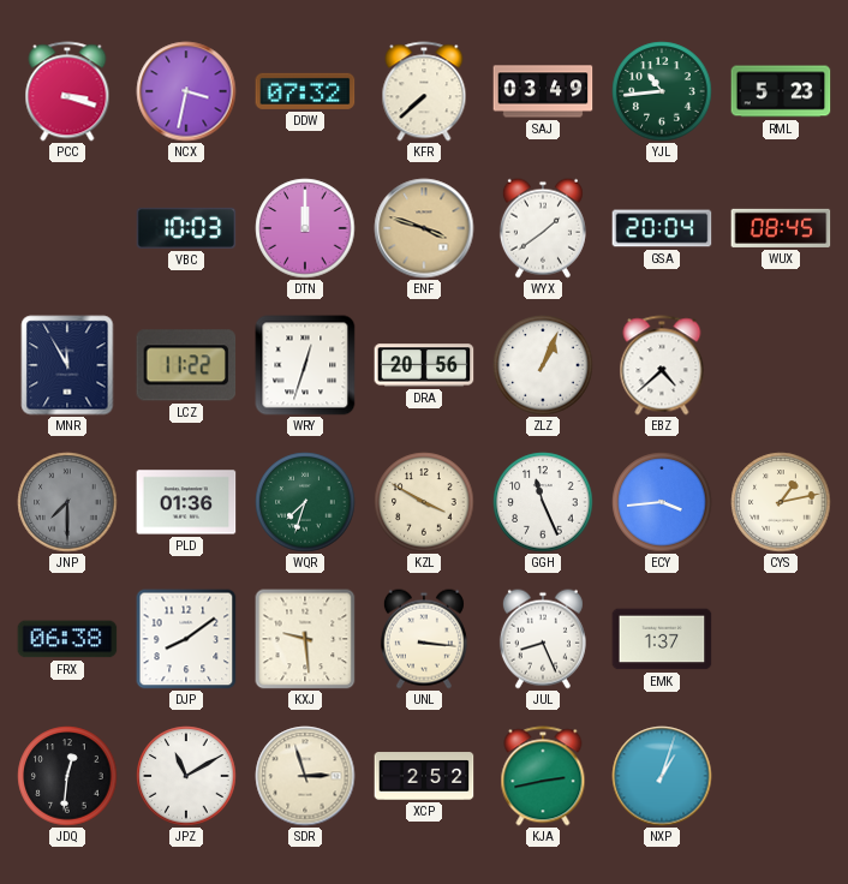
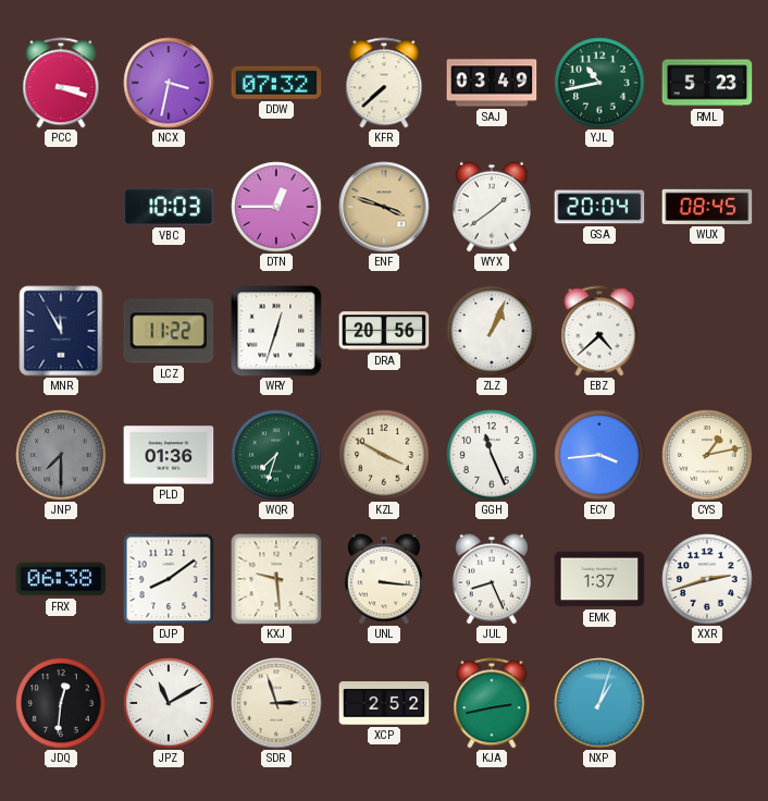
YJL: 10:44 -> 10:43
DTN: 12:00 -> 12:45
XXR: none -> 2:42
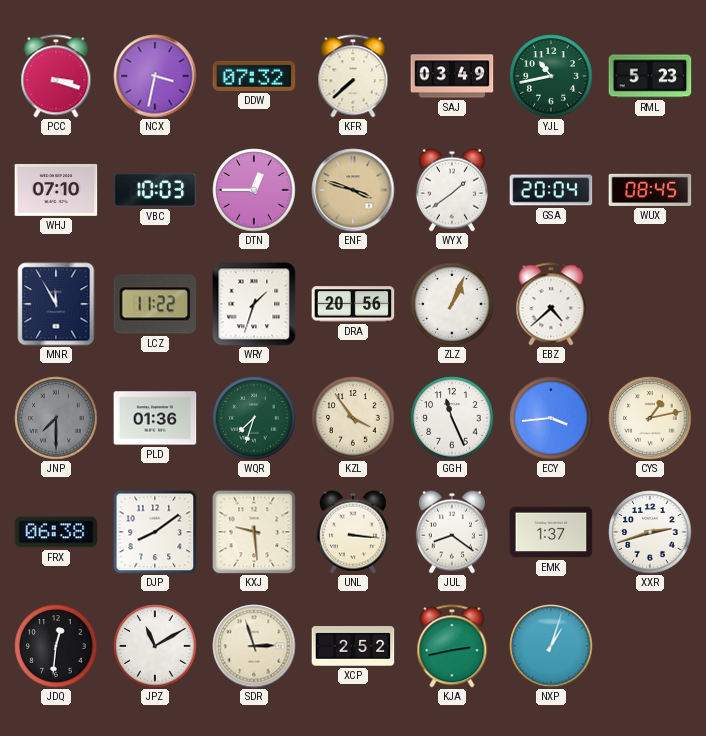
WHJ: none -> 07:10
WRY: 12:33 -> 1:33
KZL: 3:50 -> 3:54
JUL: 8:26 -> 8:21
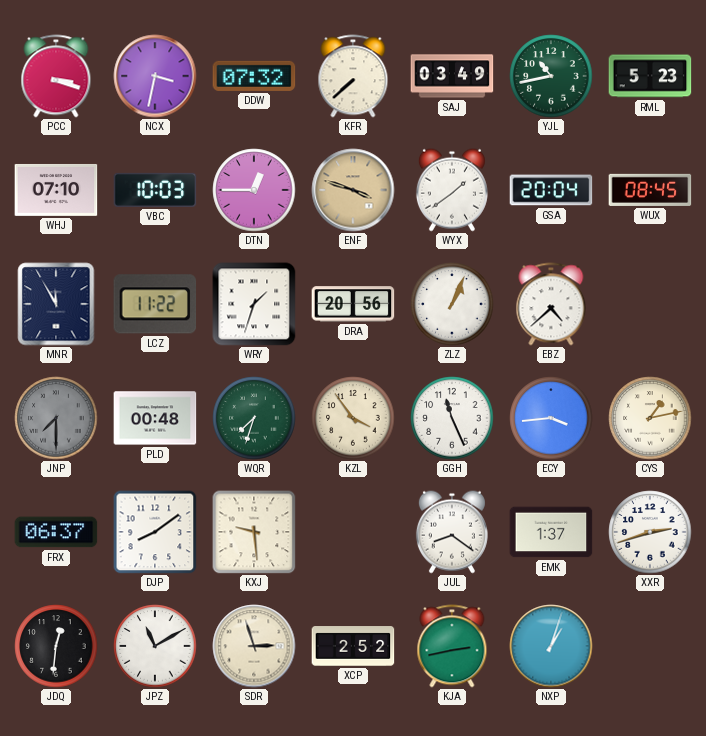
PLD: 01:36 -> 00:48
FRX: 06:38 -> 06:37
UNL: 3:16 -> none
